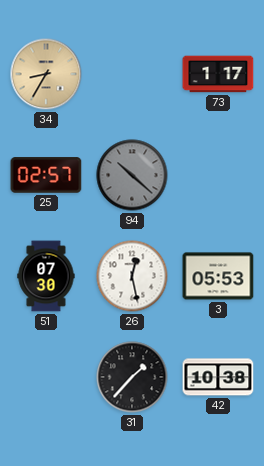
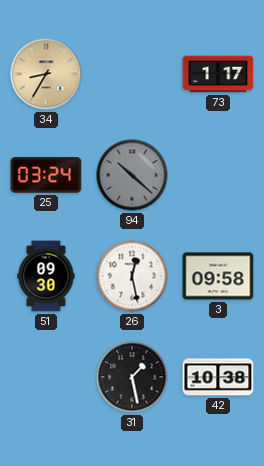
25: 02:57 -> 03:24
51: 07:30 -> 09:30
3: 05:53 -> 09:58
31: 1:37 -> 1:28
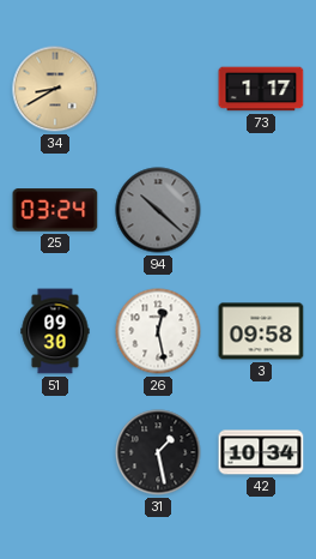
34: 8:35 -> 8:40
42: 10:38 -> 10:34
